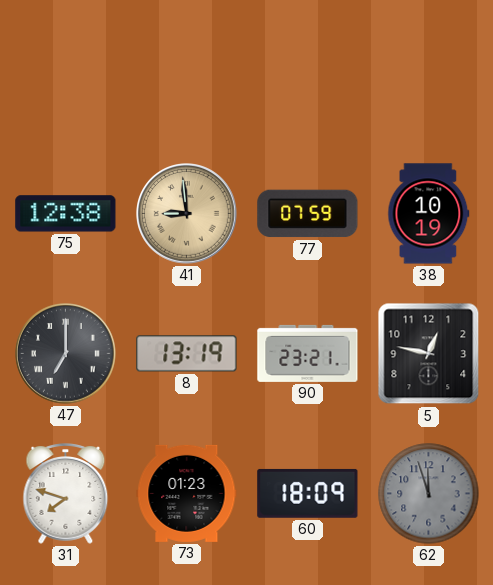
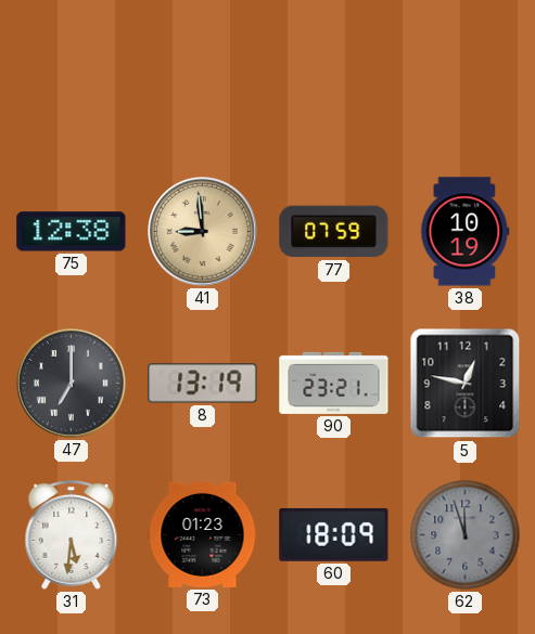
31: 7:48 -> 5:31
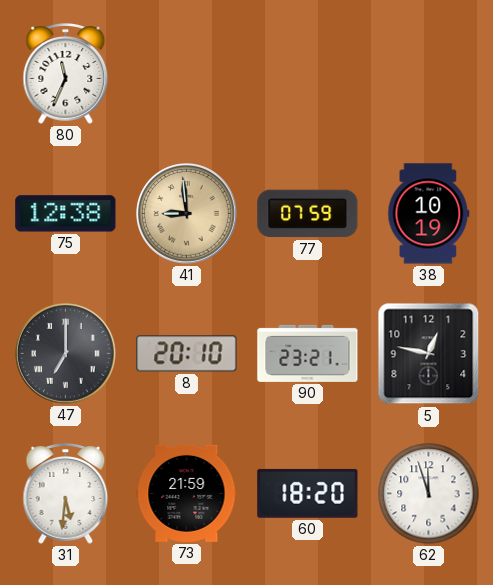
80: none -> 11:34
8: 13:19 -> 20:10
73: 01:23 -> 21:59
60: 18:09 -> 18:20
62 dial: grey -> white
